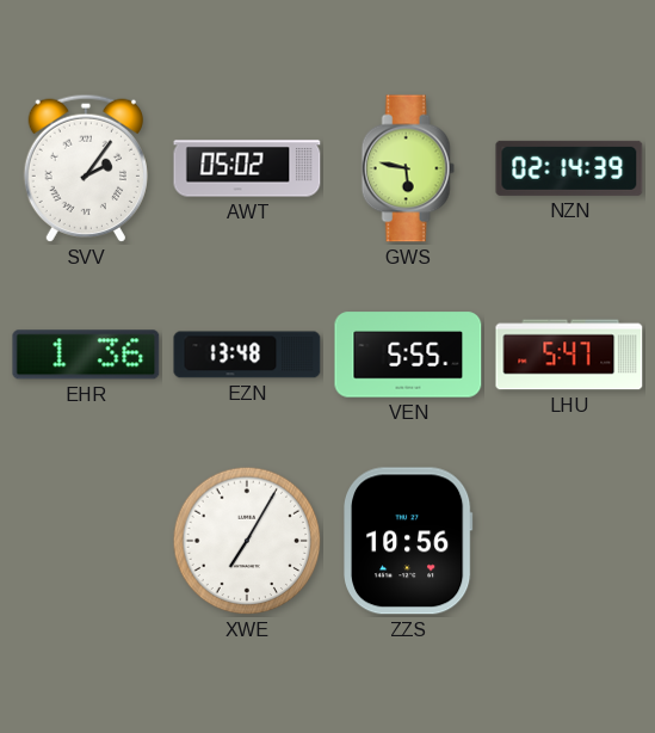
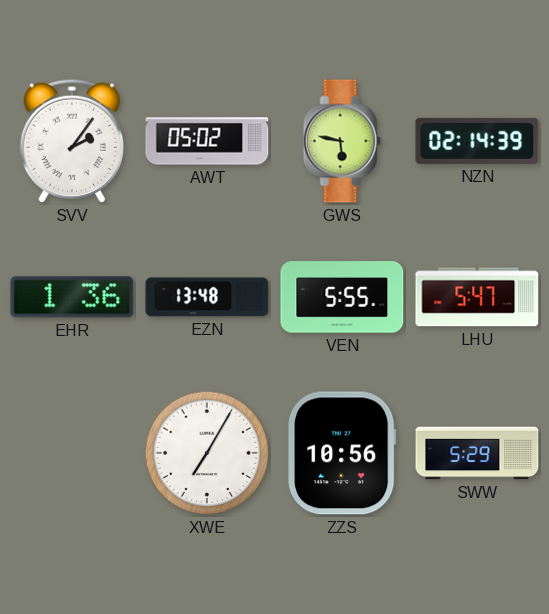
SWW: none -> 5:29
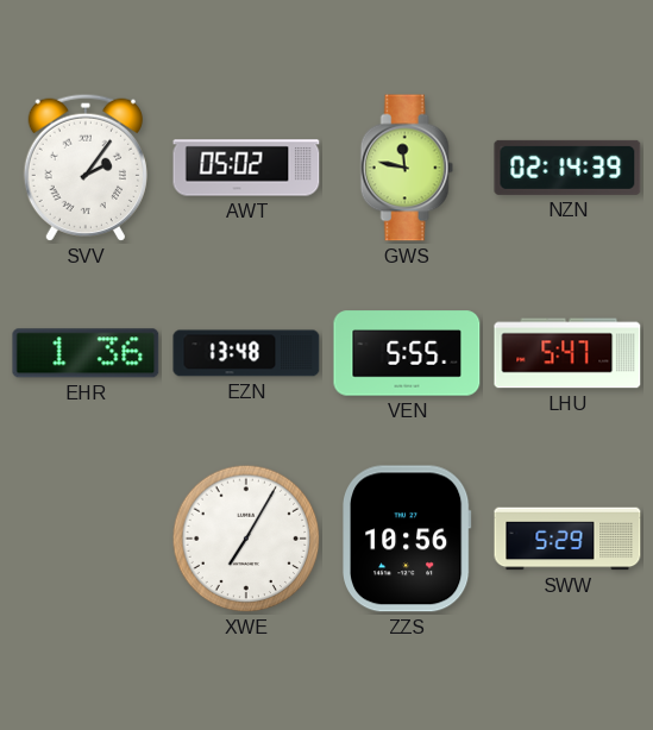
GWS: 5:47 -> 11:47
